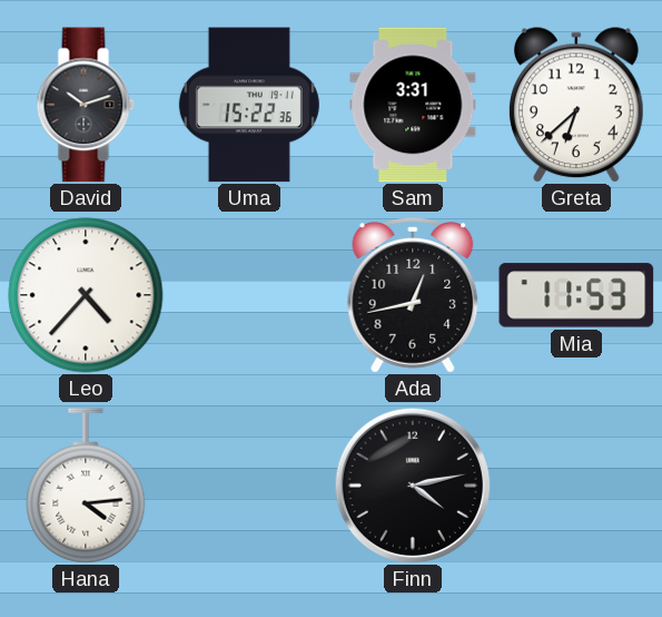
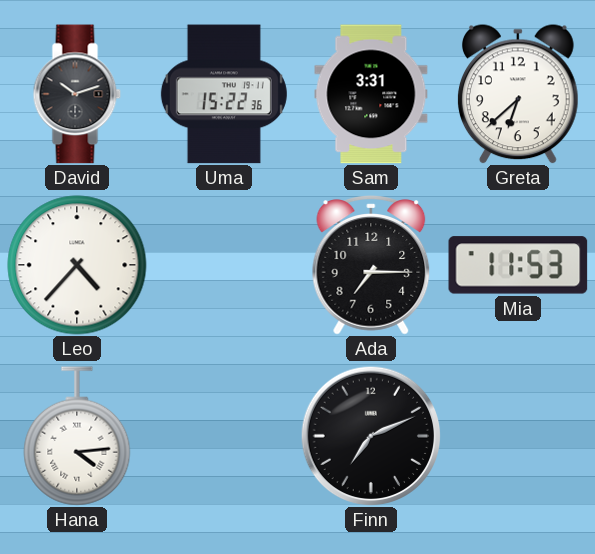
Ada: 12:43 -> 7:15
Finn: 4:13 -> 7:11
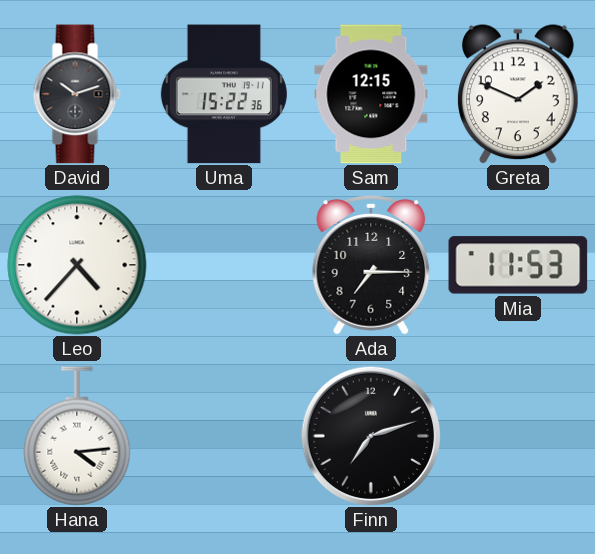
Sam: 3:31 -> 12:15
Greta: 6:38 -> 1:49
Finn: 7:11 -> 7:12
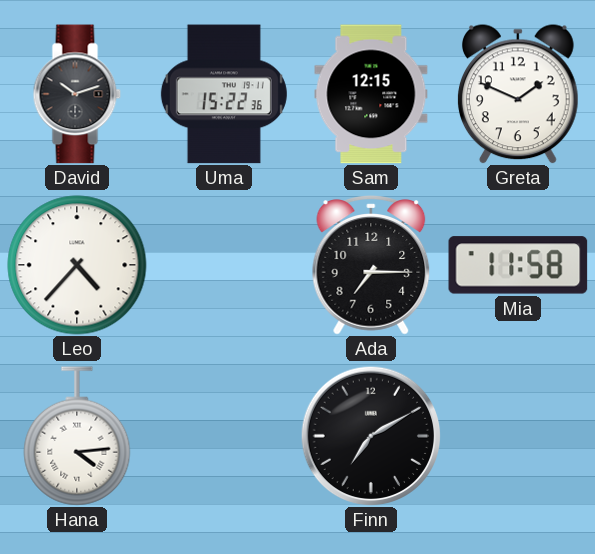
Mia: 11:53 -> 11:58
Finn: 7:12 -> 7:10
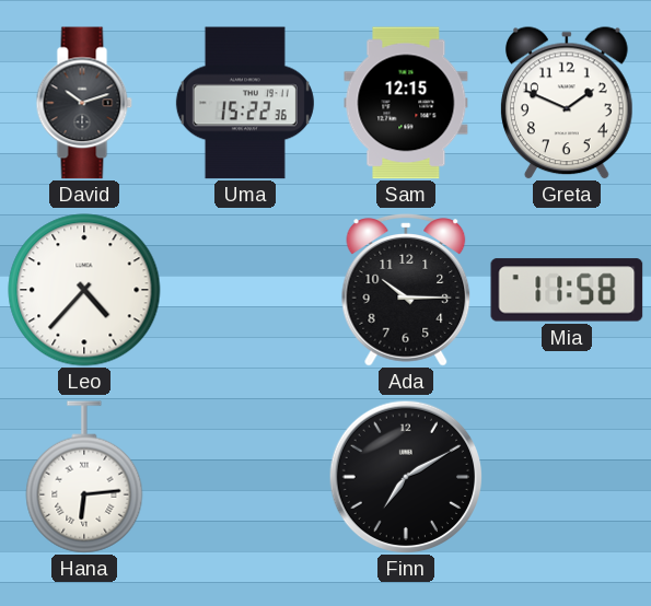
Ada: 7:15 -> 10:15
Hana: 4:14 -> 6:14
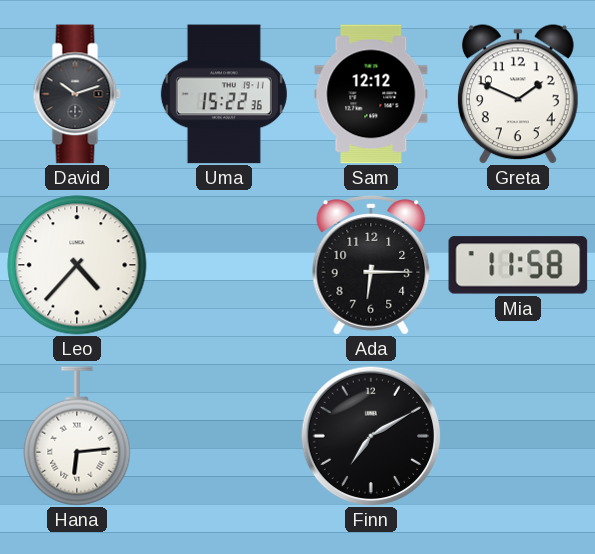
Sam: 12:15 -> 12:12
Ada: 10:15 -> 6:15
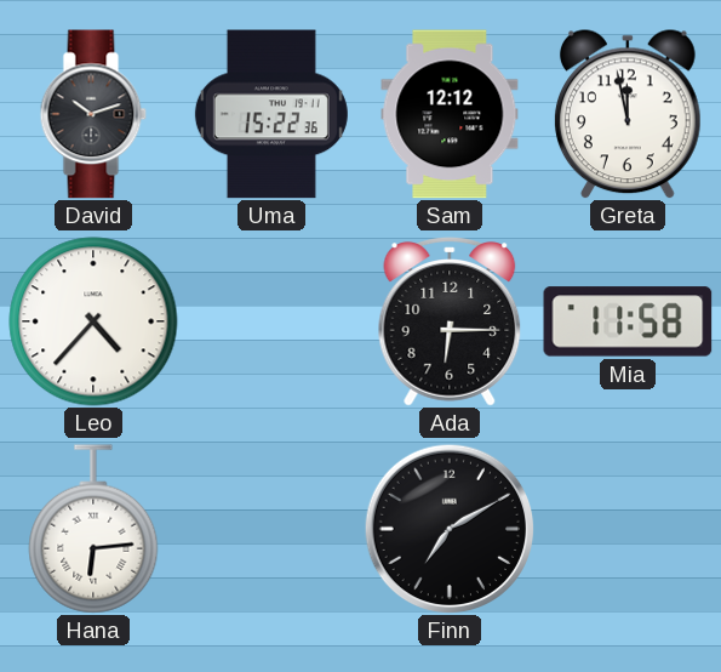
Greta: 1:49 -> 11:58
